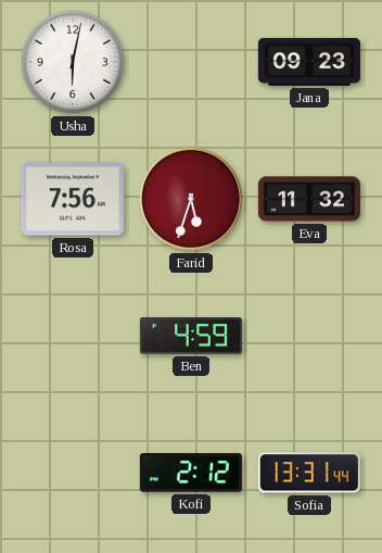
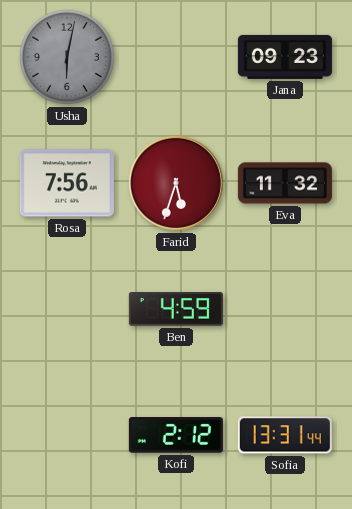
Usha dial: white -> grey
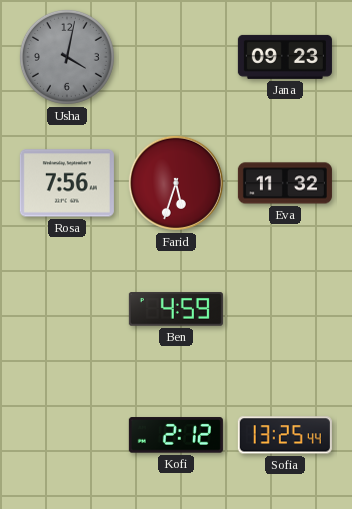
Usha: 6:02 -> 4:02
Sofia: 13:31 -> 13:25
